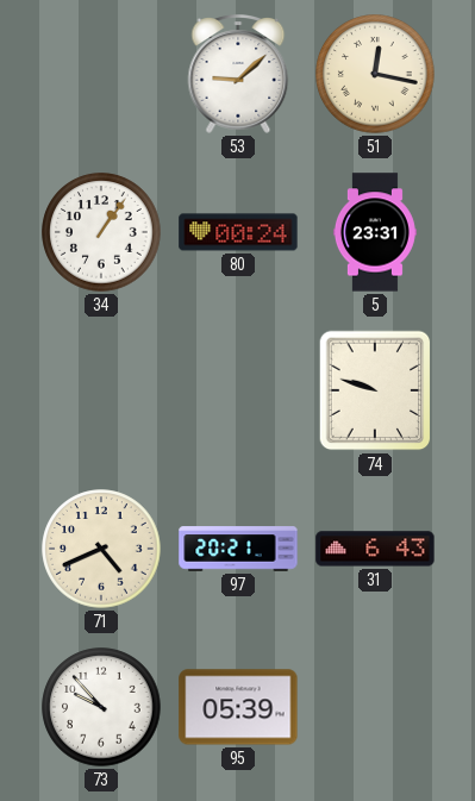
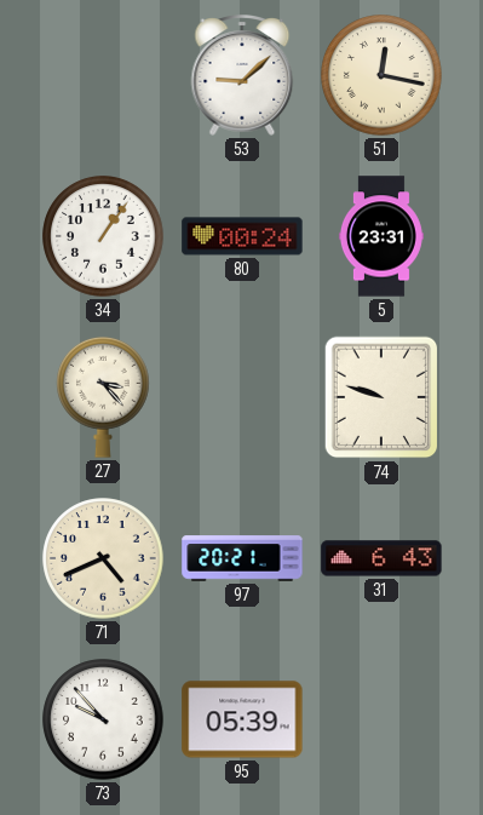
27: none -> 3:23
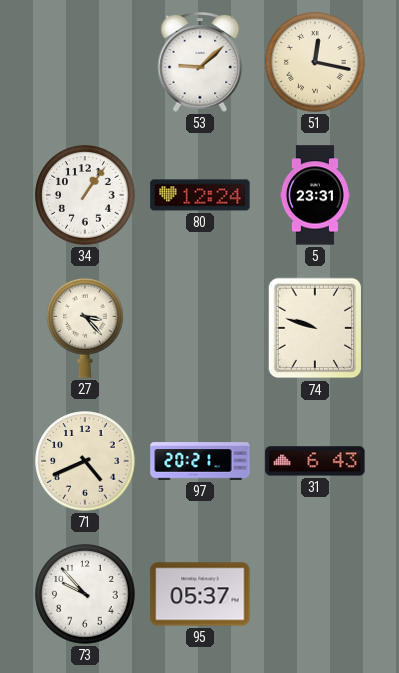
80: 00:24 -> 12:24
95: 05:39 -> 05:37
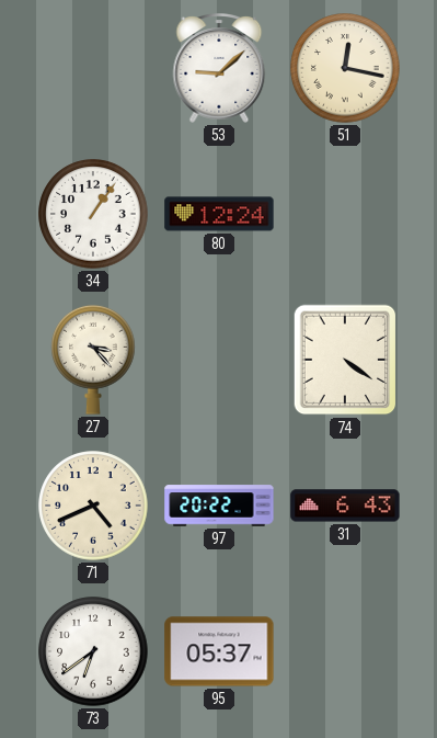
5: 23:31 -> none
74: 9:48 -> 4:21
97: 20:21 -> 20:22
73: 9:53 -> 6:39
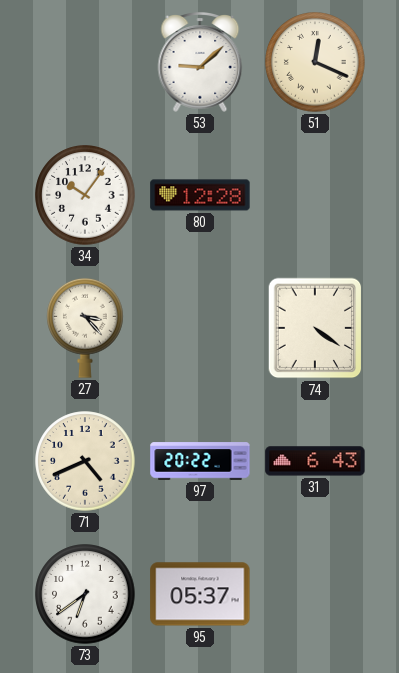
51: 12:17 -> 12:19
34: 1:06 -> 10:06
80: 12:24 -> 12:28
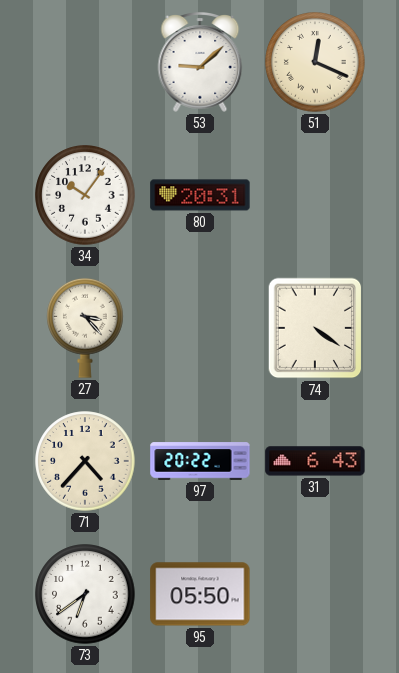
80: 12:28 -> 20:31
71: 4:41 -> 4:37
95: 05:37 -> 05:50
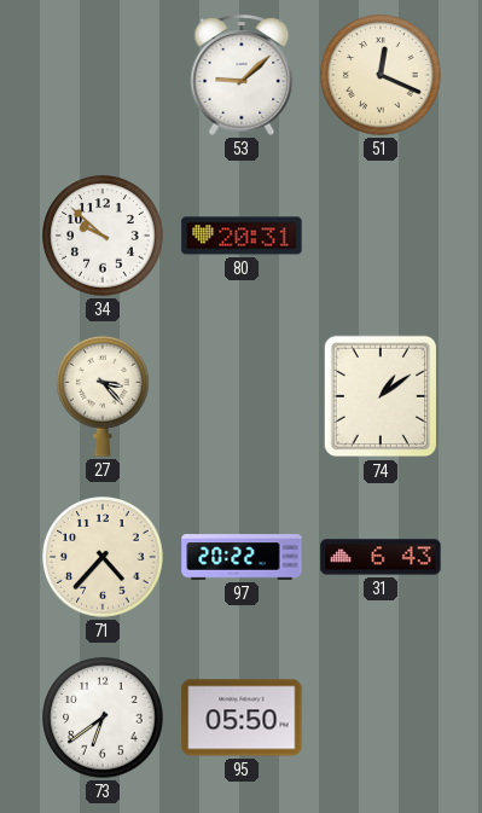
34: 10:06 -> 9:52
74: 4:21 -> 1:09
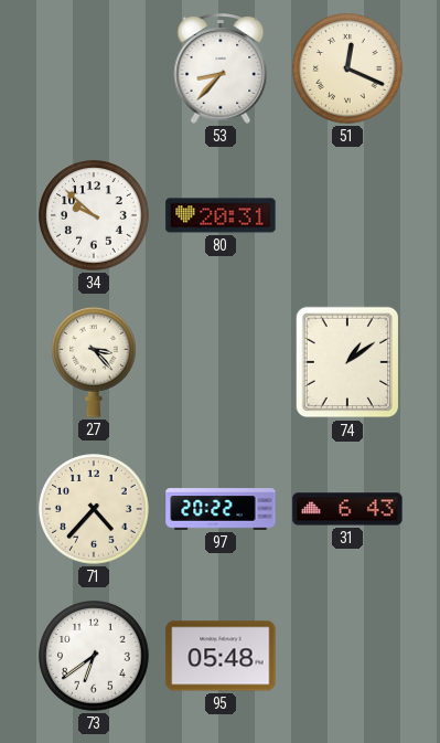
53: 9:08 -> 8:37
95: 05:50 -> 05:48
